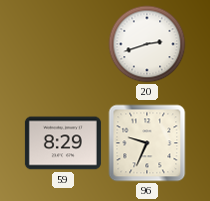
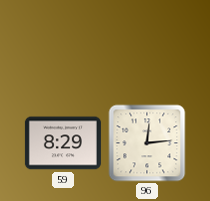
20: 2:42 -> none
96: 9:34 -> 12:14
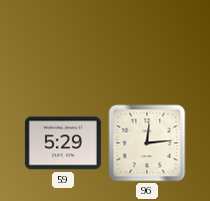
59: 8:29 -> 5:29
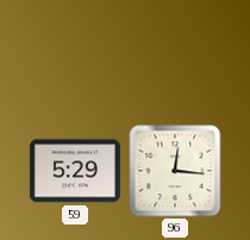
96: 12:14 -> 12:16
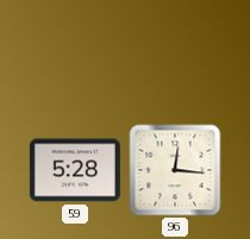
59: 5:29 -> 5:28
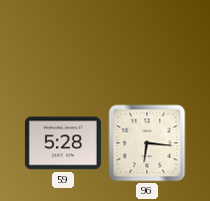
96: 12:16 -> 6:16
